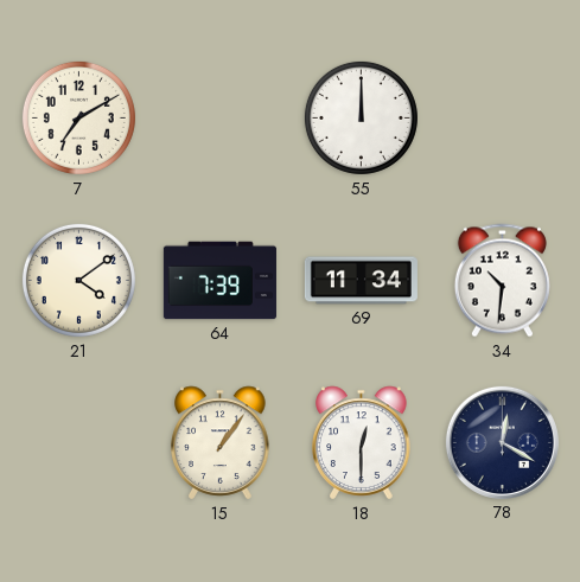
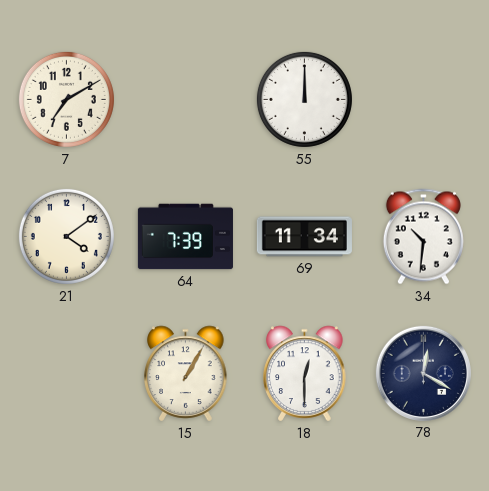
15: 1:06 -> 1:05
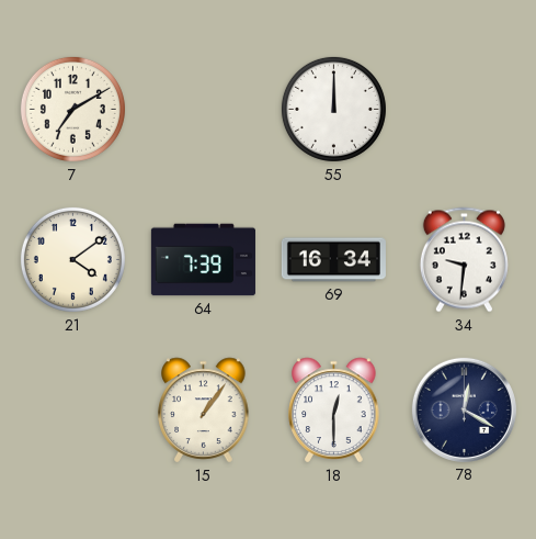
69: 11:34 -> 16:34
34: 10:31 -> 9:31
15: 1:05 -> 1:06
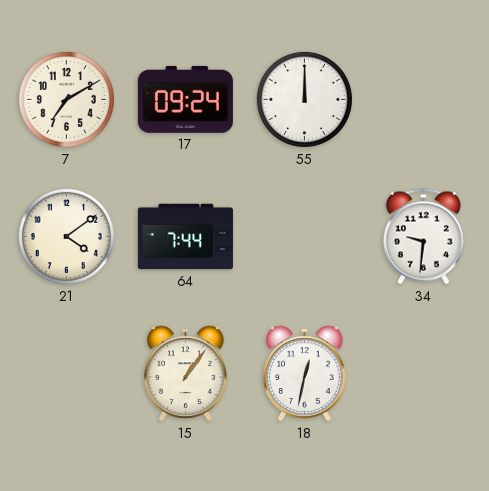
17: none -> 09:24
64: 7:39 -> 7:44
69: 16:34 -> none
18: 12:30 -> 12:32
78: 12:20 -> none
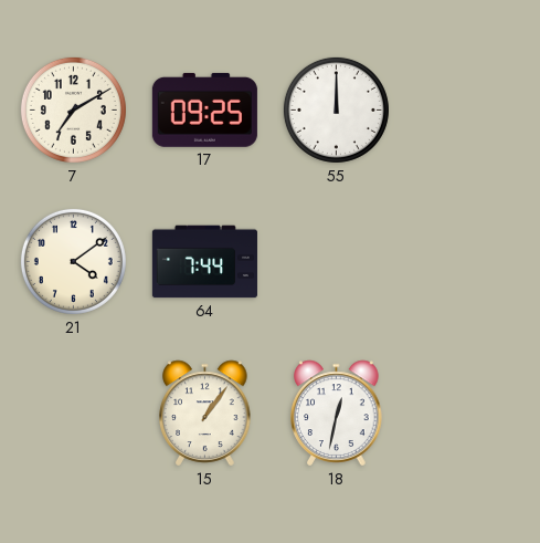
17: 09:24 -> 09:25
34: 9:31 -> none
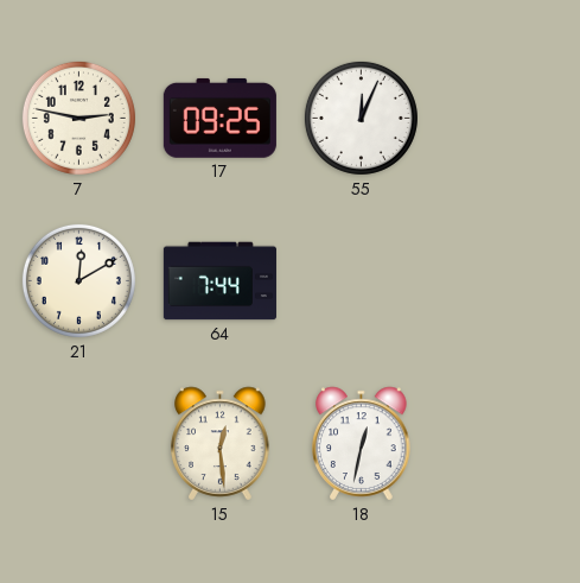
7: 7:10 -> 2:47
55: 12:00 -> 12:04
21: 4:09 -> 12:10
15: 1:06 -> 12:29
